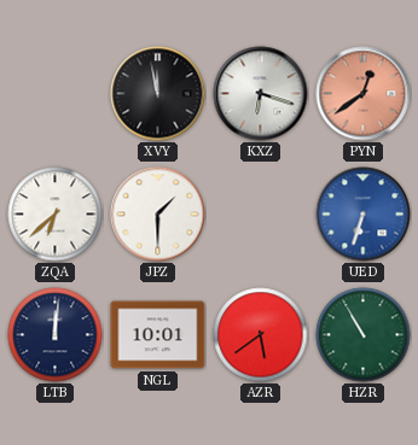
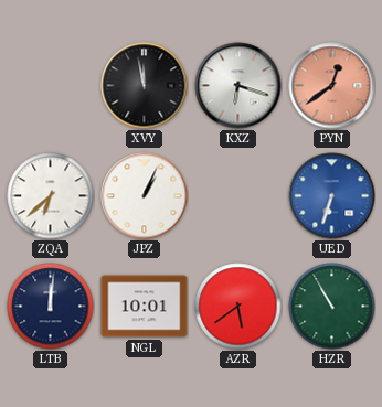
JPZ: 1:30 -> 1:04
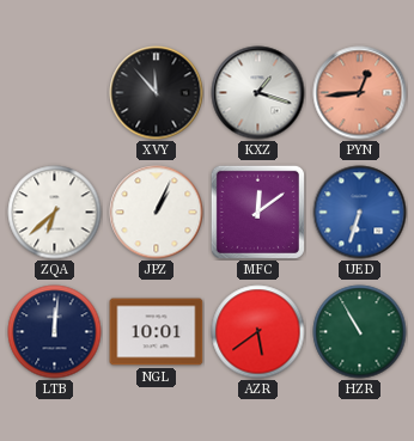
XVY: 11:58 -> 11:53
KXZ: 6:18 -> 1:18
PYN: 12:39 -> 12:44
MFC: none -> 12:09
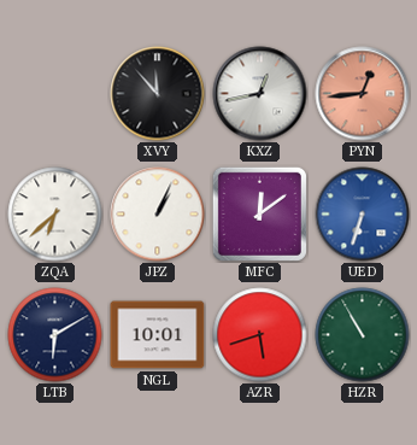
KXZ: 1:18 -> 12:43
LTB: 12:01 -> 6:10
AZR: 5:39 -> 5:42
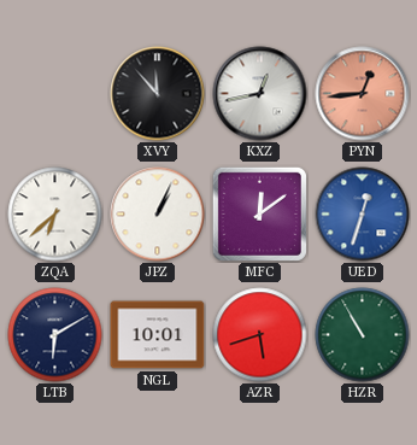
UED: 6:33 -> 12:33
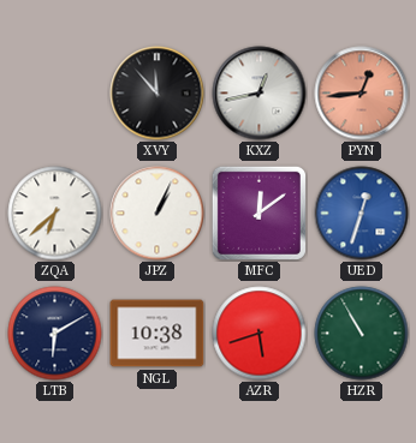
NGL: 10:01 -> 10:38
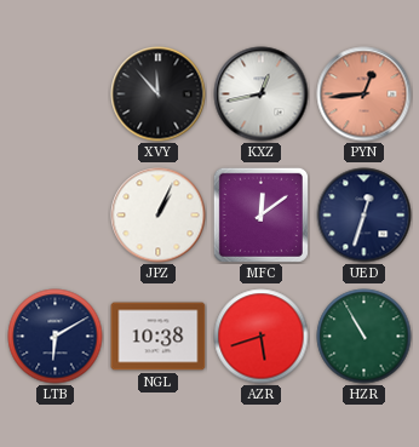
ZQA: 6:38 -> none
UED dial: blue -> navy
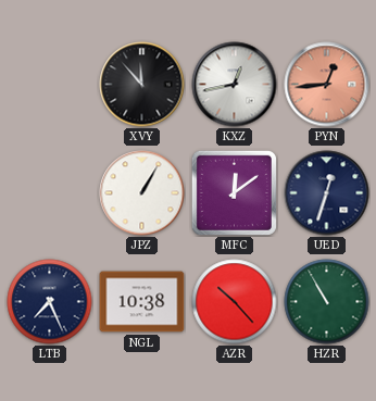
JPZ: 1:04 -> 1:05
LTB: 6:10 -> 7:26
AZR: 5:42 -> 10:23
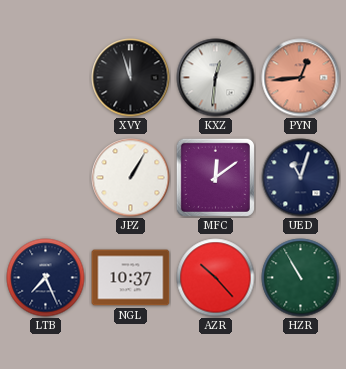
XVY: 11:53 -> 11:57
KXZ: 12:43 -> 12:31
UED: 12:33 -> 11:03
NGL: 10:38 -> 10:37
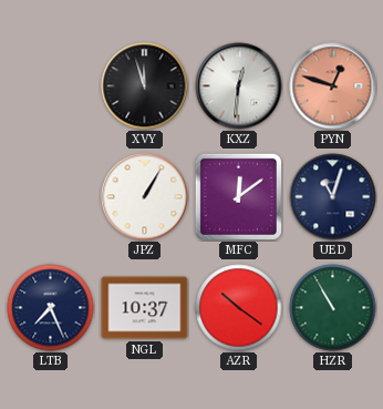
PYN: 12:44 -> 12:48
AZR: 10:23 -> 10:21
